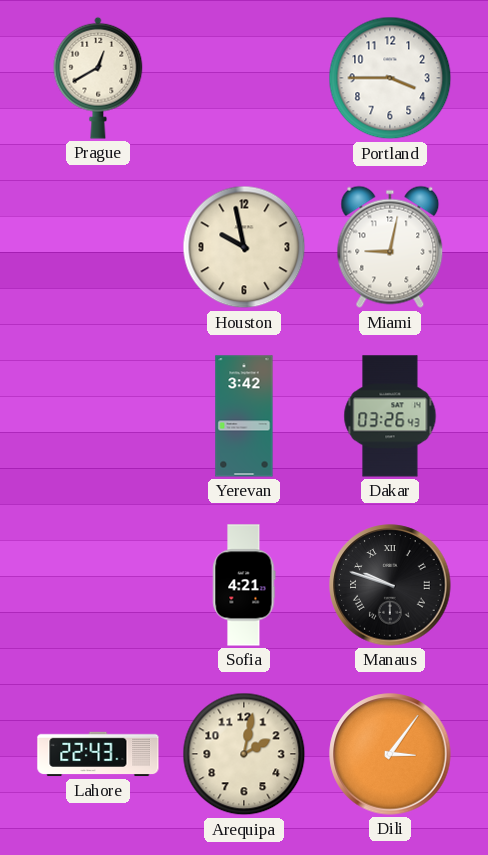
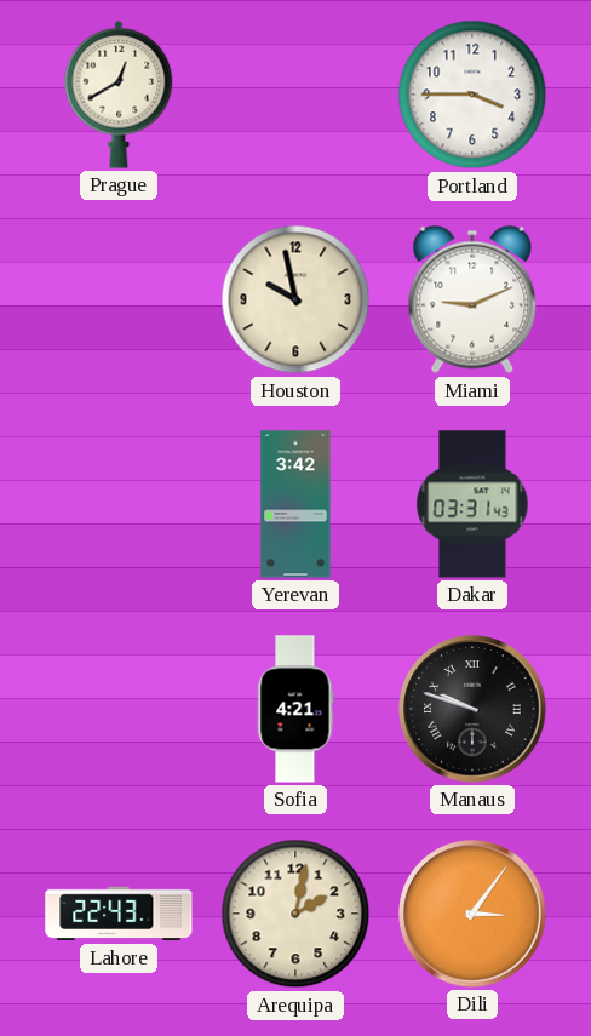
Miami: 9:02 -> 9:11
Dakar: 03:26 -> 03:31
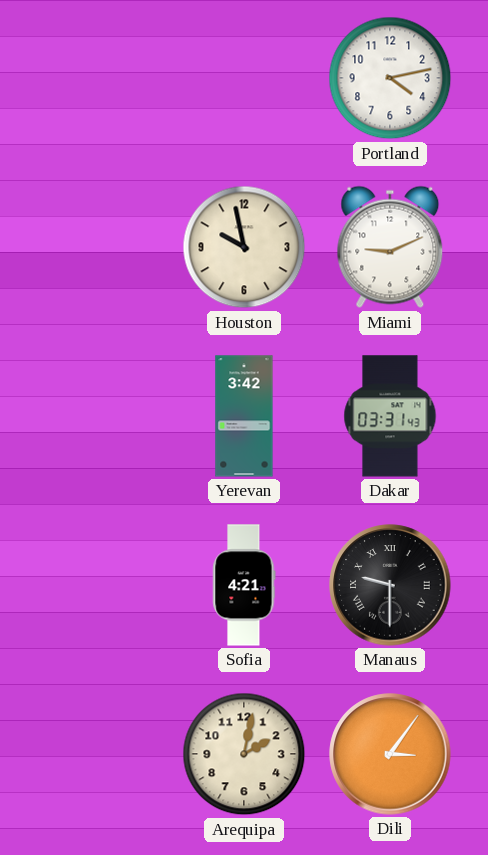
Prague: 12:40 -> none
Portland: 3:45 -> 4:13
Manaus: 9:48 -> 9:30
Lahore: 22:43 -> none
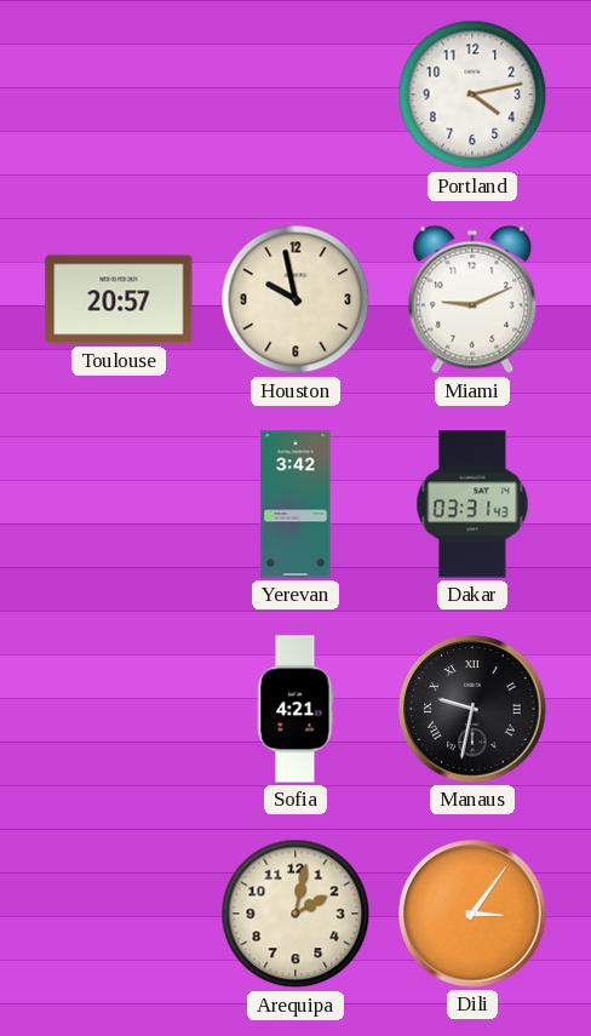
Toulouse: none -> 20:57
Manaus: 9:30 -> 9:32
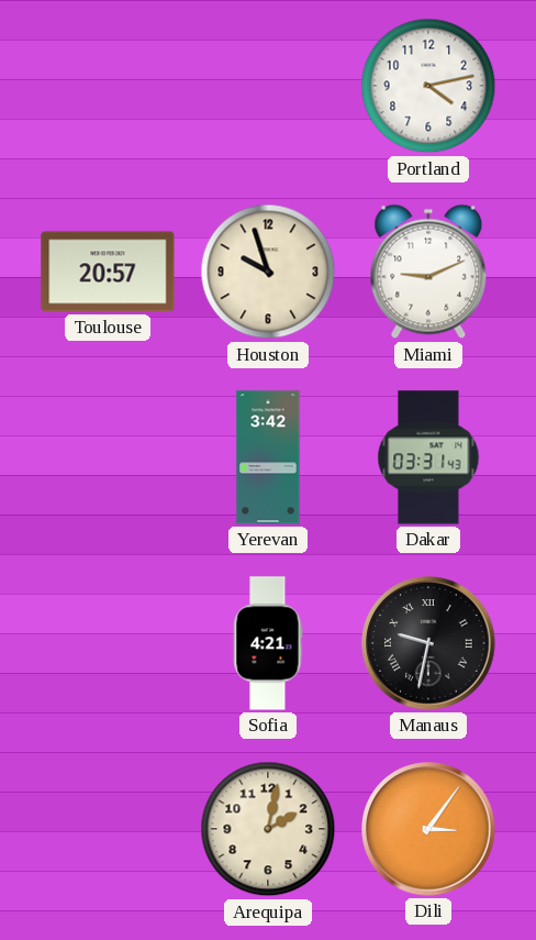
Houston: 9:58 -> 9:57
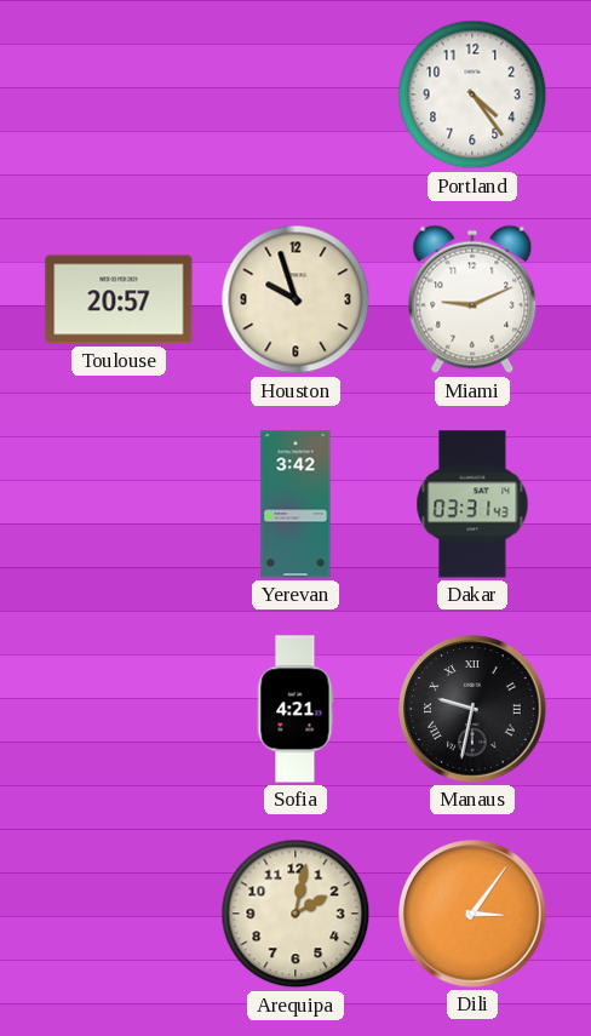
Portland: 4:13 -> 4:24
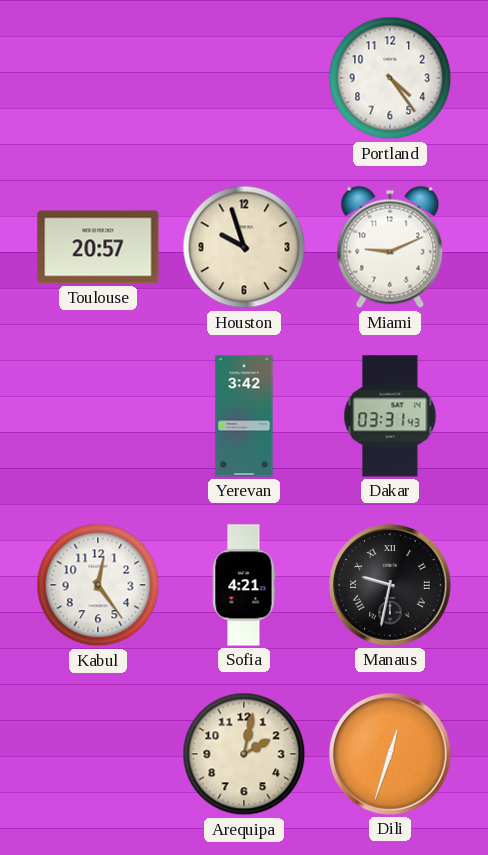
Kabul: none -> 12:24
Dili: 3:06 -> 12:33
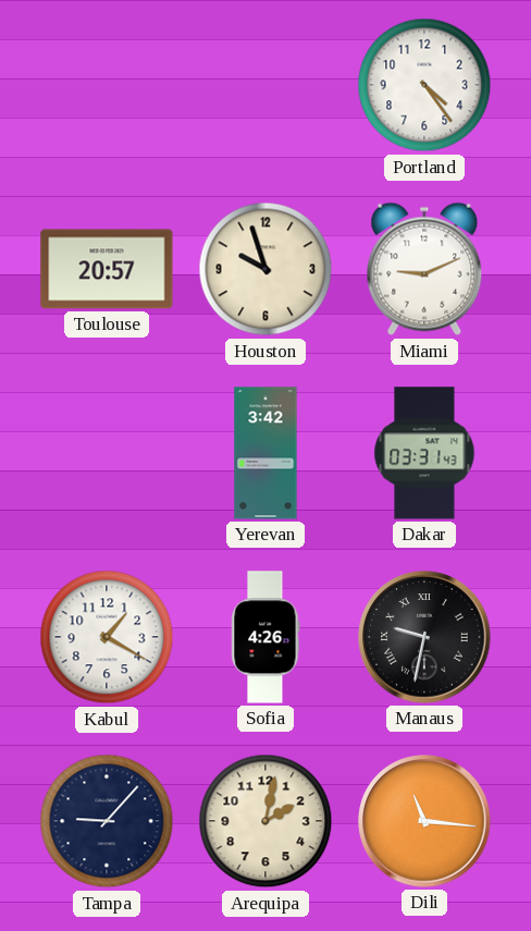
Kabul: 12:24 -> 1:20
Sofia: 4:21 -> 4:26
Tampa: none -> 9:07
Dili: 12:33 -> 11:16
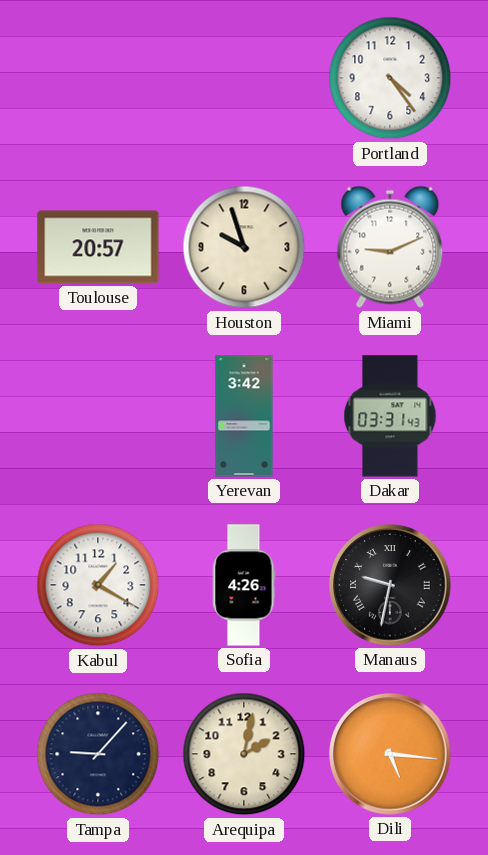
Dili: 11:16 -> 5:16
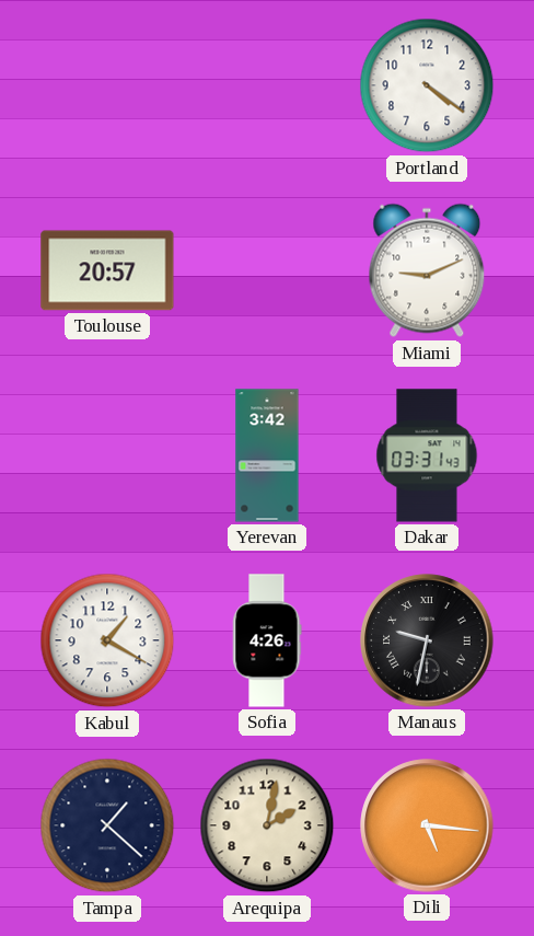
Portland: 4:24 -> 4:21
Houston: 9:57 -> none
Tampa: 9:07 -> 1:22
